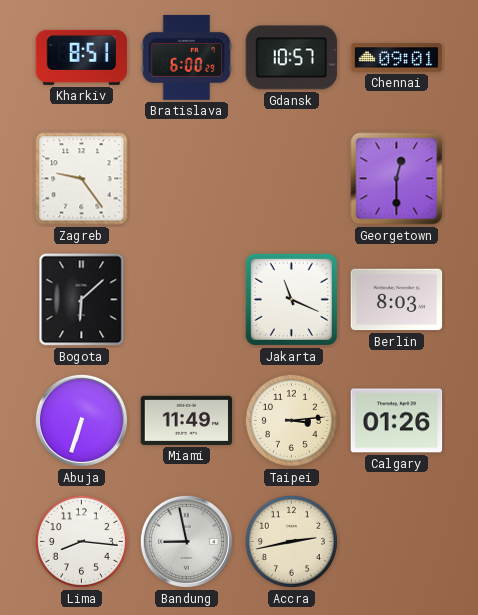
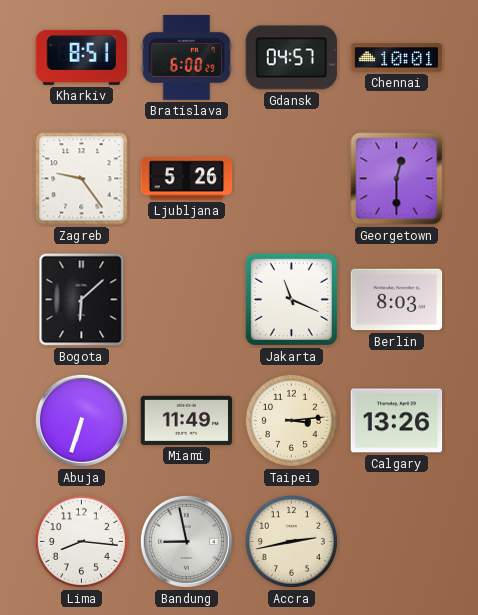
Gdansk: 10:57 -> 04:57
Chennai: 09:01 -> 10:01
Ljubljana: none -> 5:26
Calgary: 01:26 -> 13:26
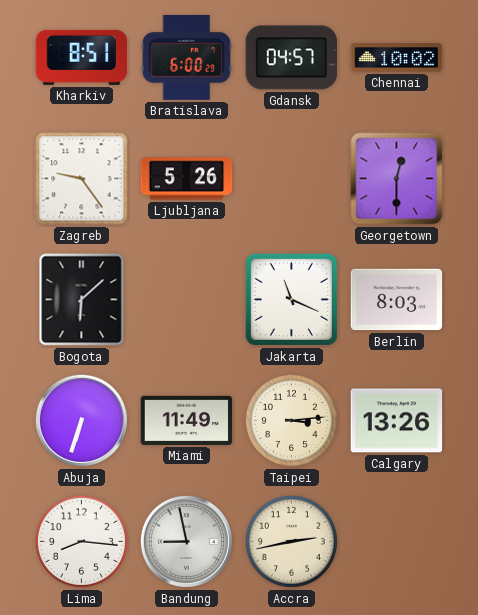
Chennai: 10:01 -> 10:02
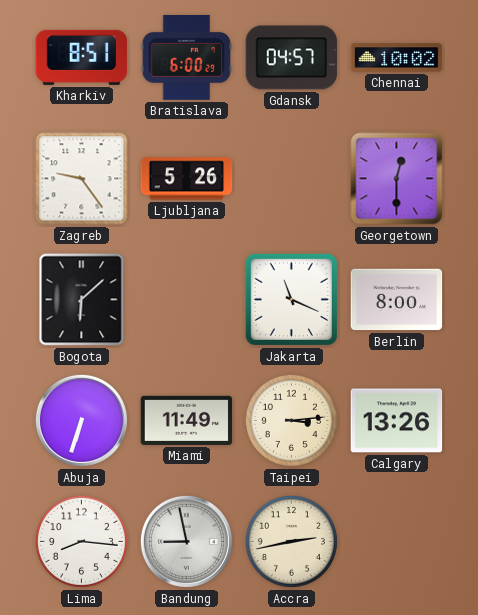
Berlin: 8:03 -> 8:00
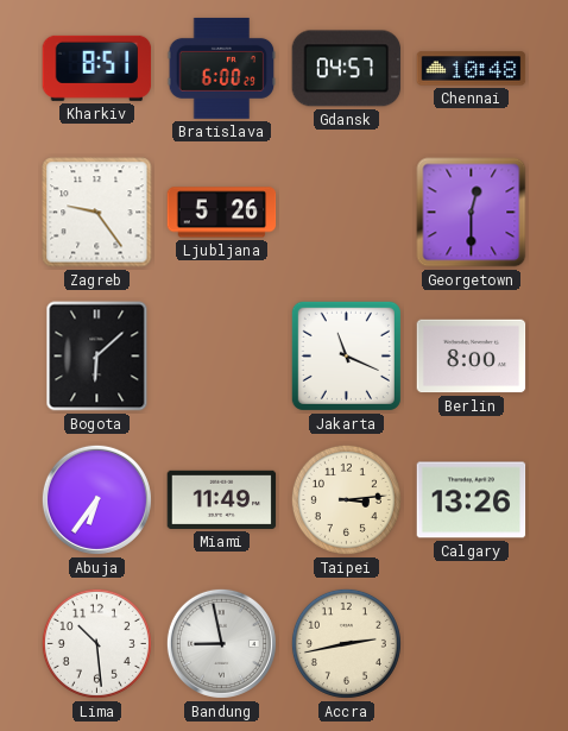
Chennai: 10:02 -> 10:48
Abuja: 6:33 -> 6:36
Lima: 8:16 -> 10:29
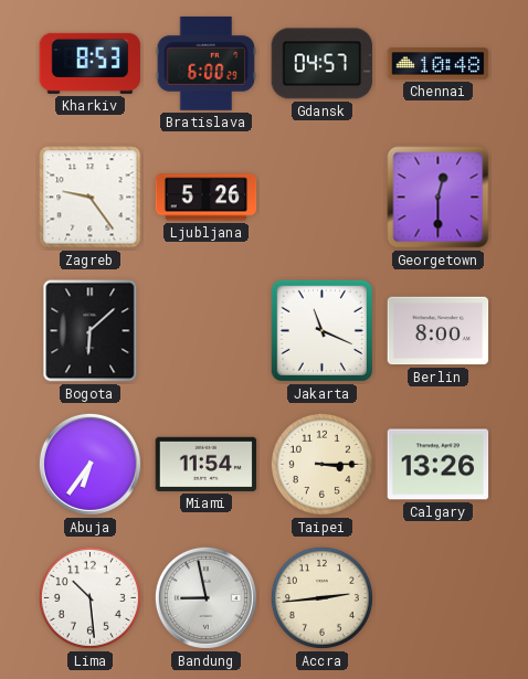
Kharkiv: 8:51 -> 8:53
Miami: 11:49 -> 11:54
Taipei: 3:14 -> 3:15
Accra: 2:43 -> 2:44
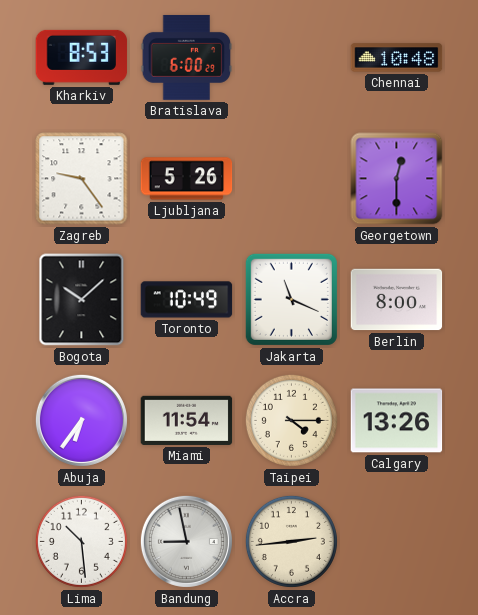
Gdansk: 04:57 -> none
Bogota: 6:08 -> 10:08
Toronto: none -> 10:49
Taipei: 3:15 -> 4:15
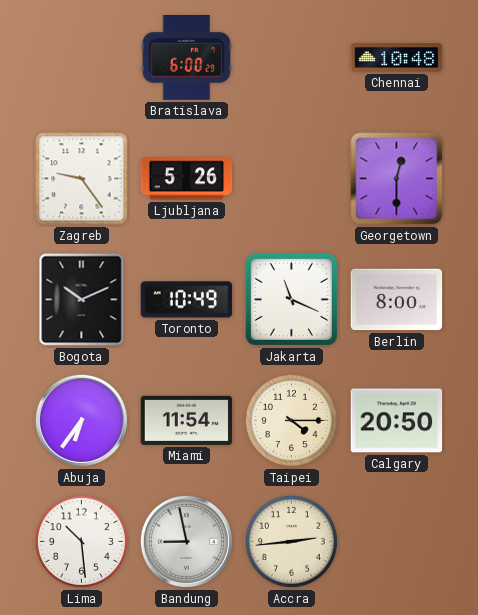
Kharkiv: 8:53 -> none
Bogota: 10:08 -> 10:11
Calgary: 13:26 -> 20:50
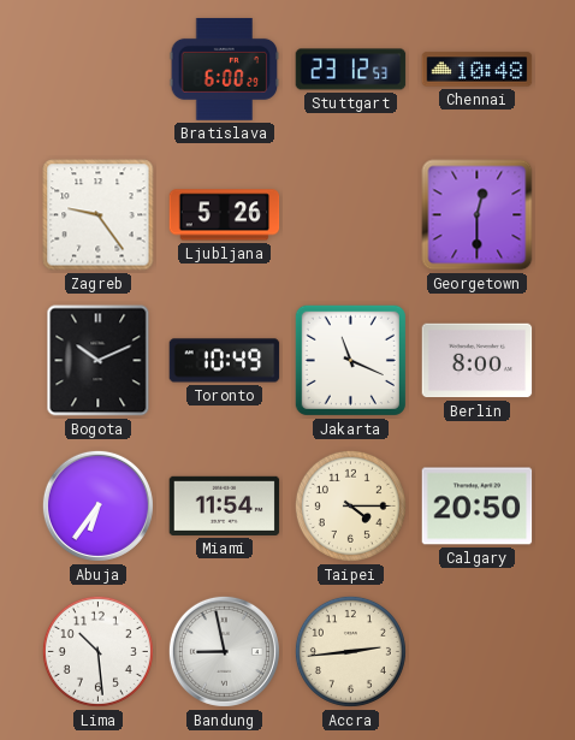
Stuttgart: none -> 23:12
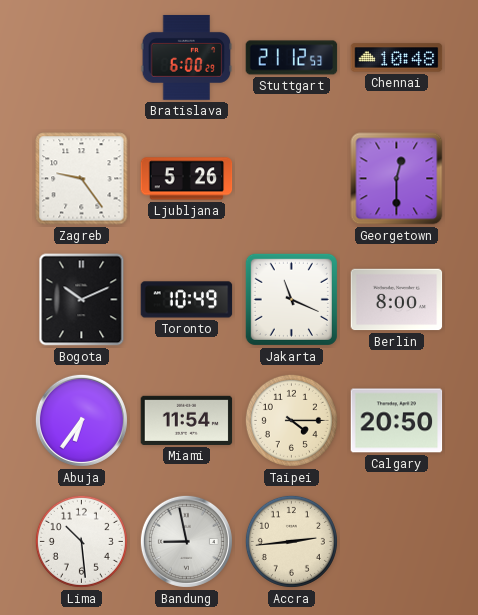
Stuttgart: 23:12 -> 21:12
